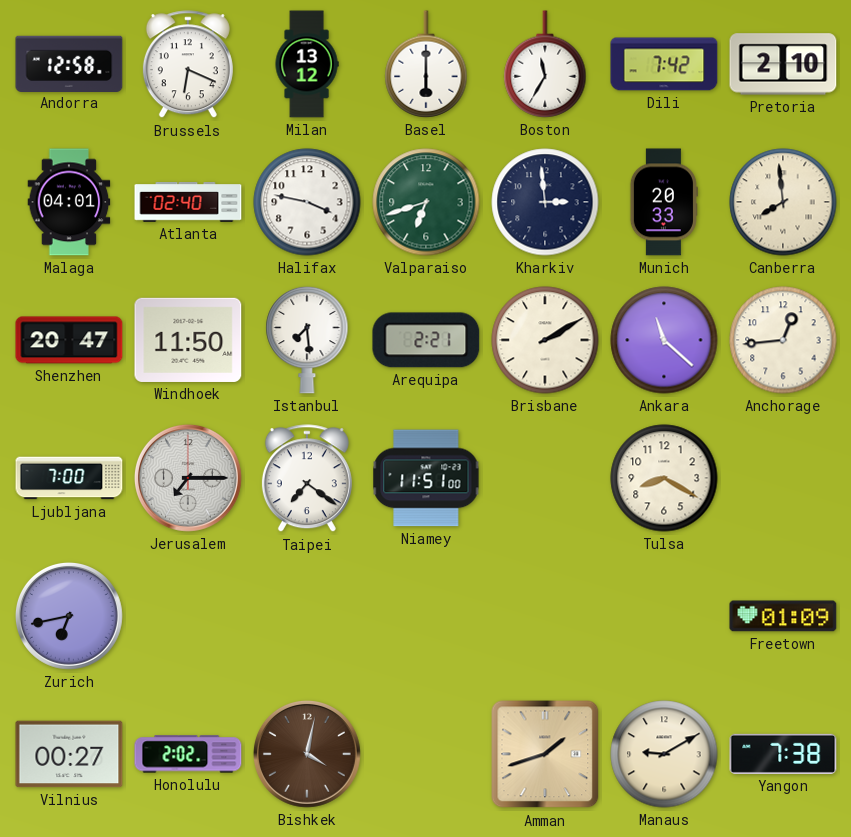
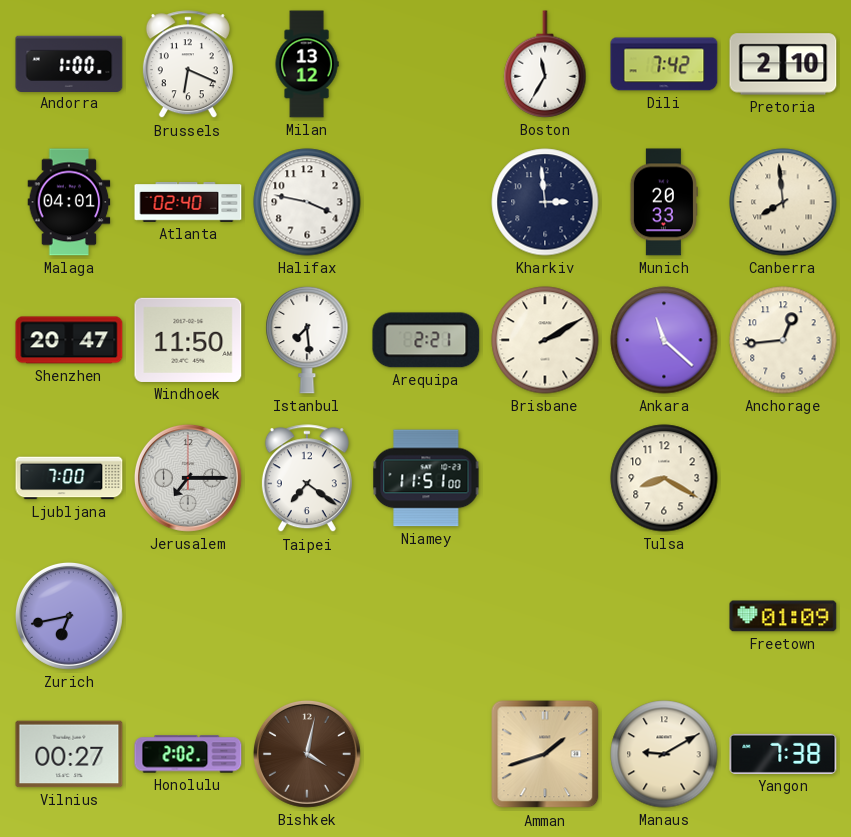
Andorra: 12:58 -> 1:00
Basel: 6:00 -> none
Valparaiso: 6:42 -> none
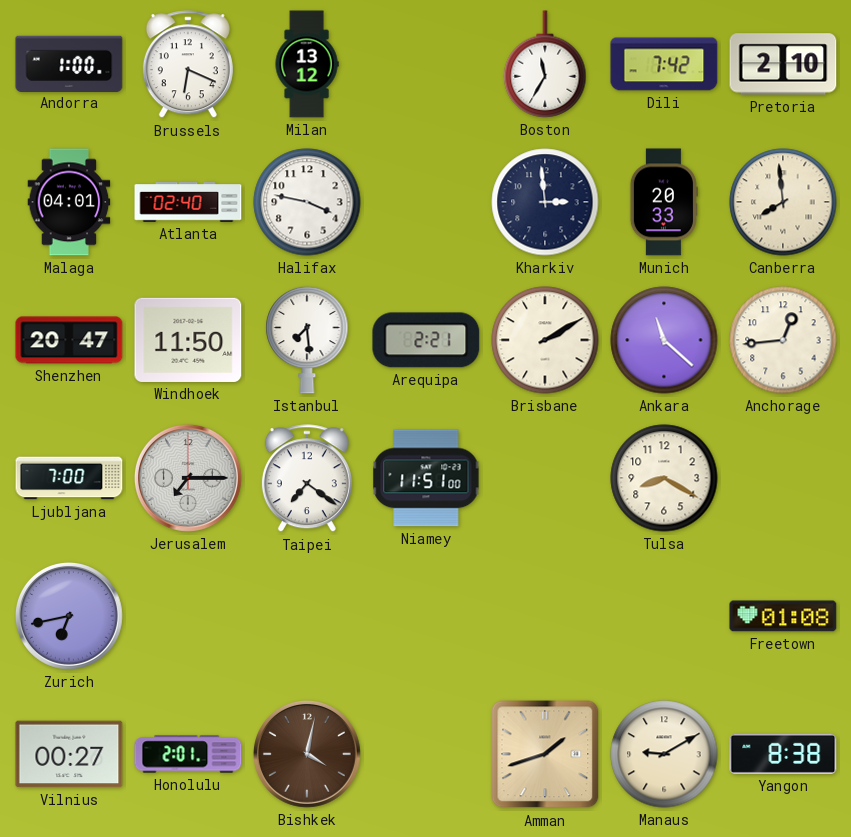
Freetown: 01:09 -> 01:08
Honolulu: 2:02 -> 2:01
Yangon: 7:38 -> 8:38
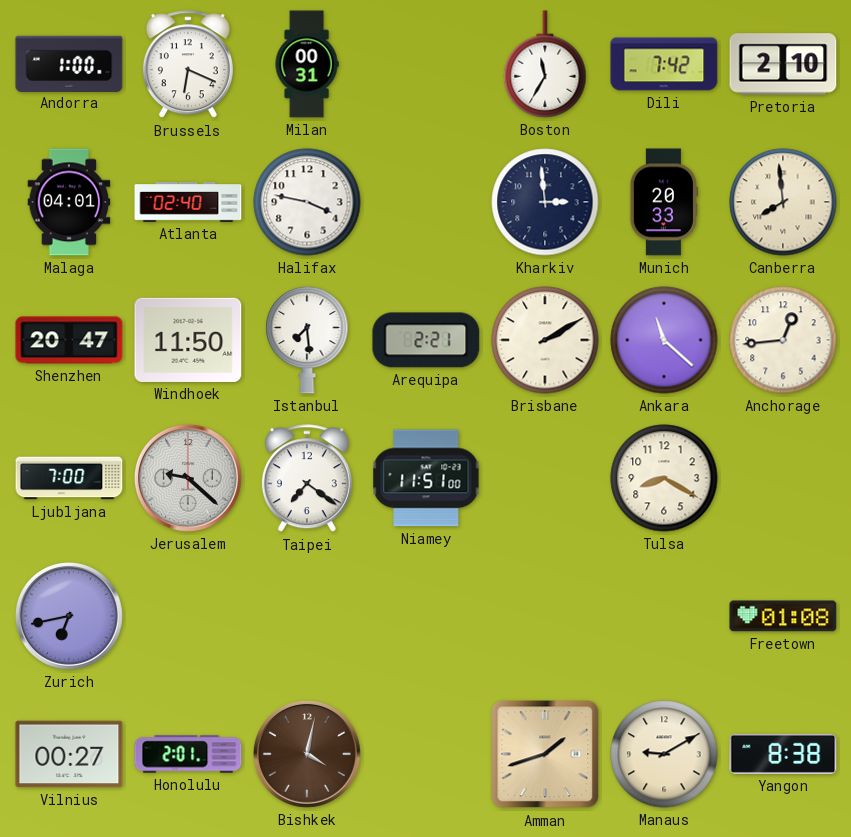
Milan: 13:12 -> 00:31
Jerusalem: 7:15 -> 9:22
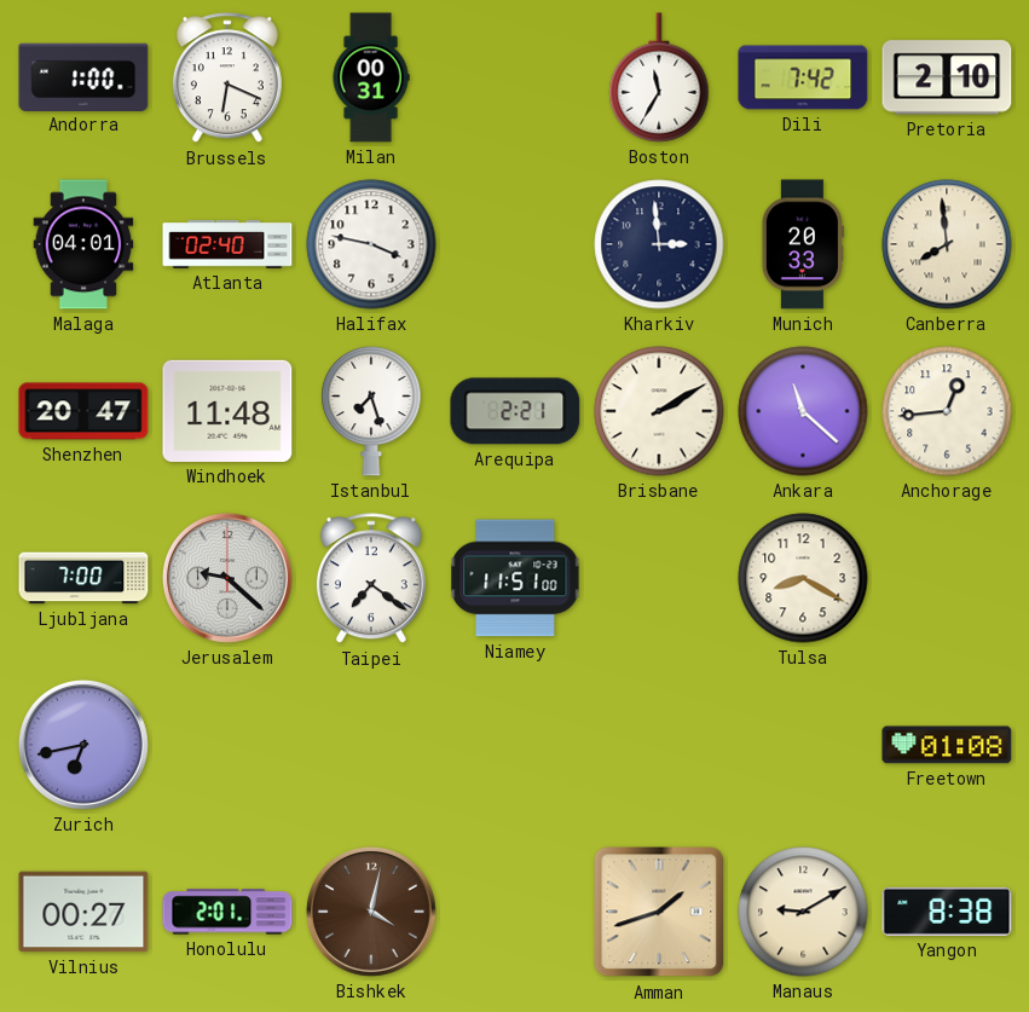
Windhoek: 11:50 -> 11:48
Istanbul: 7:29 -> 7:27
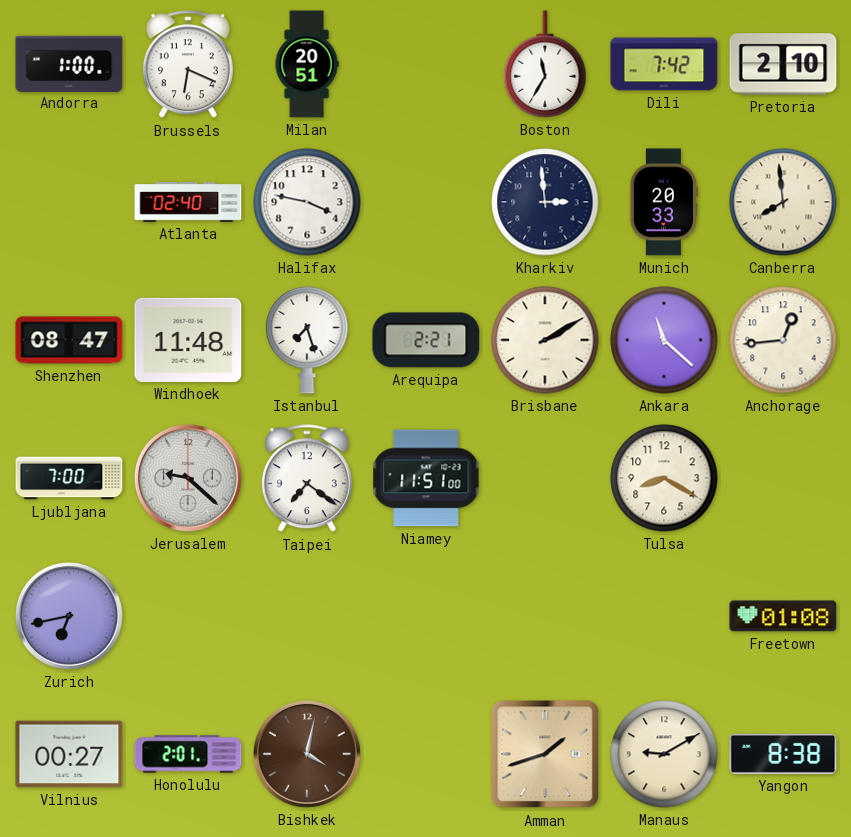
Milan: 00:31 -> 20:51
Malaga: 04:01 -> none
Shenzhen: 20:47 -> 08:47
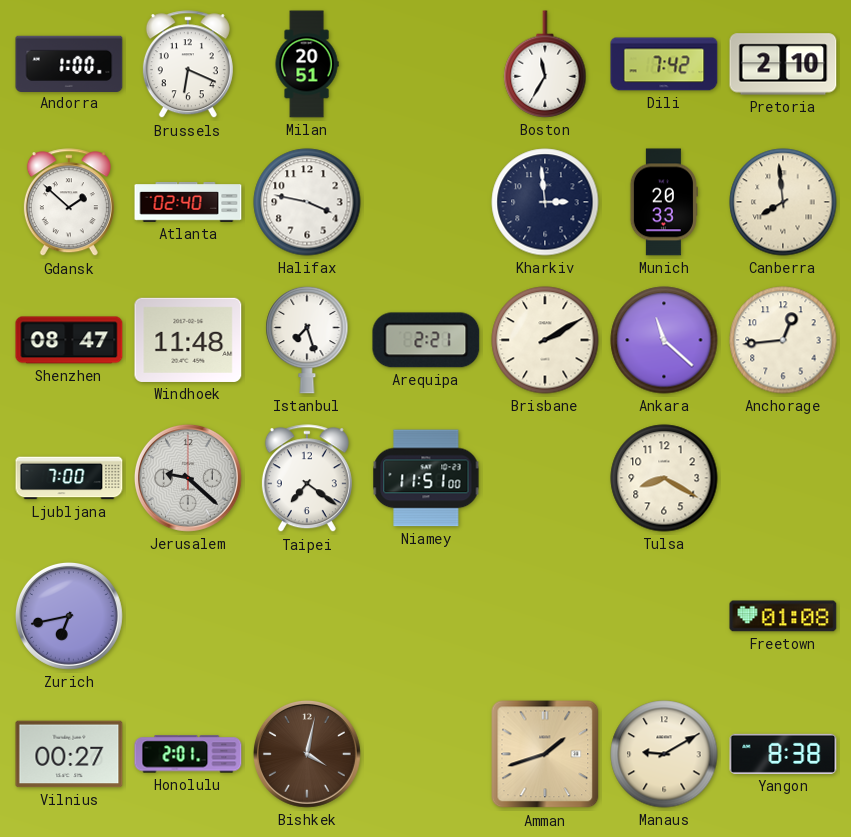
Gdansk: none -> 1:52
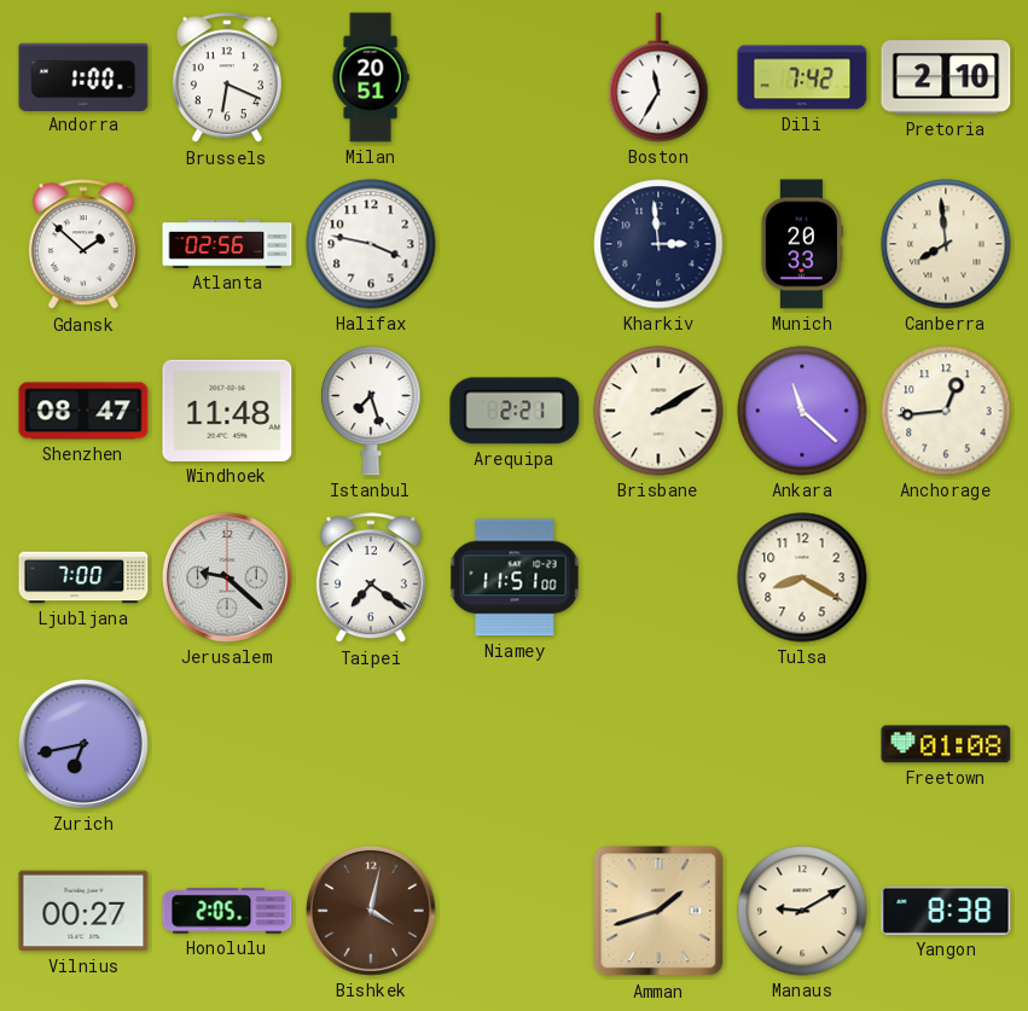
Atlanta: 02:40 -> 02:56
Honolulu: 2:01 -> 2:05
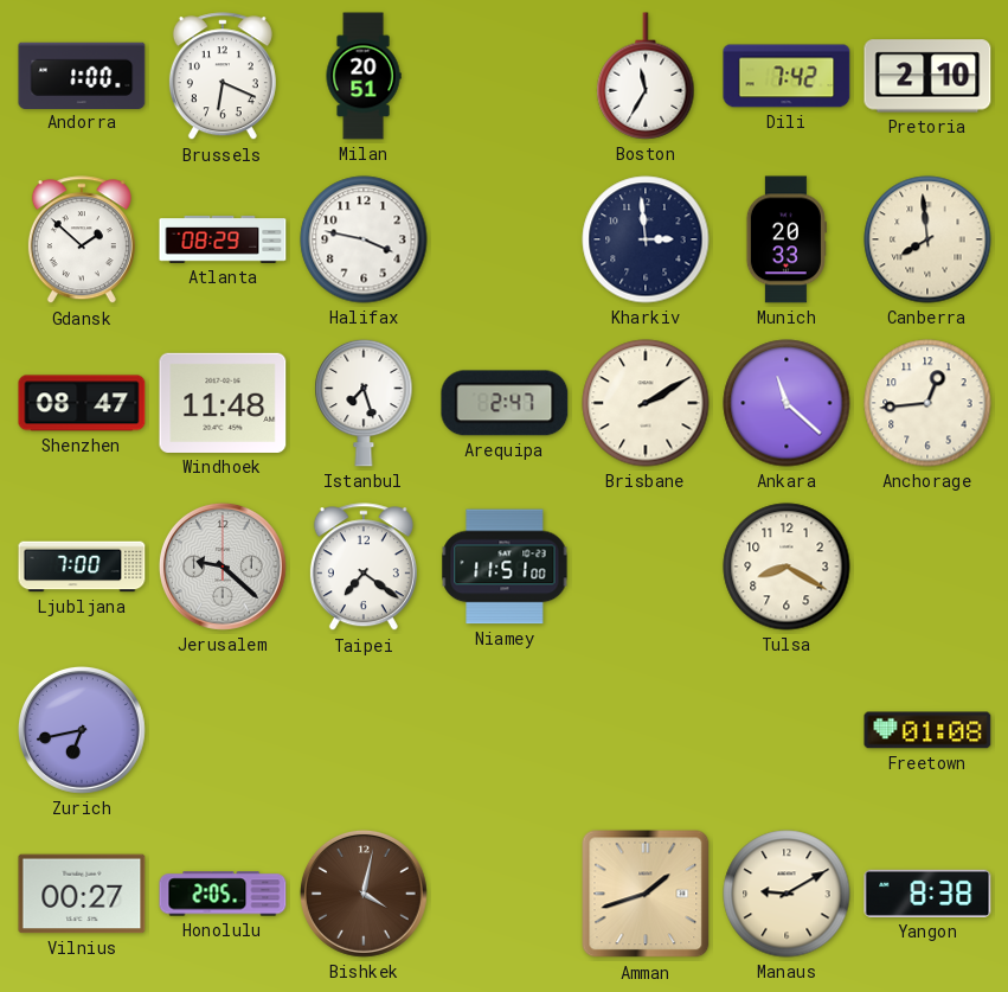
Atlanta: 02:56 -> 08:29
Arequipa: 2:21 -> 2:47
